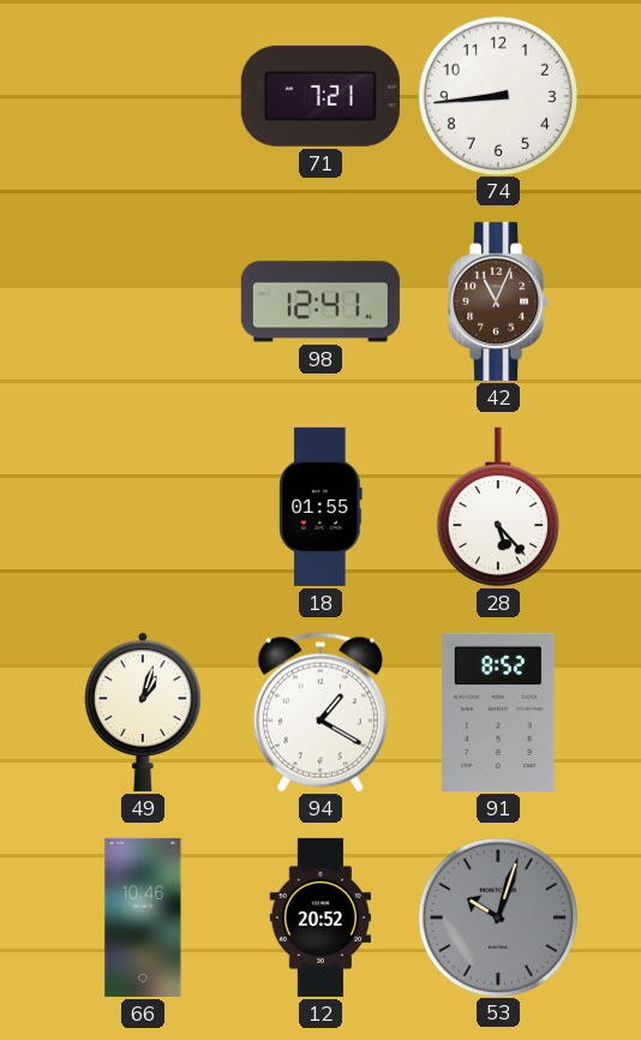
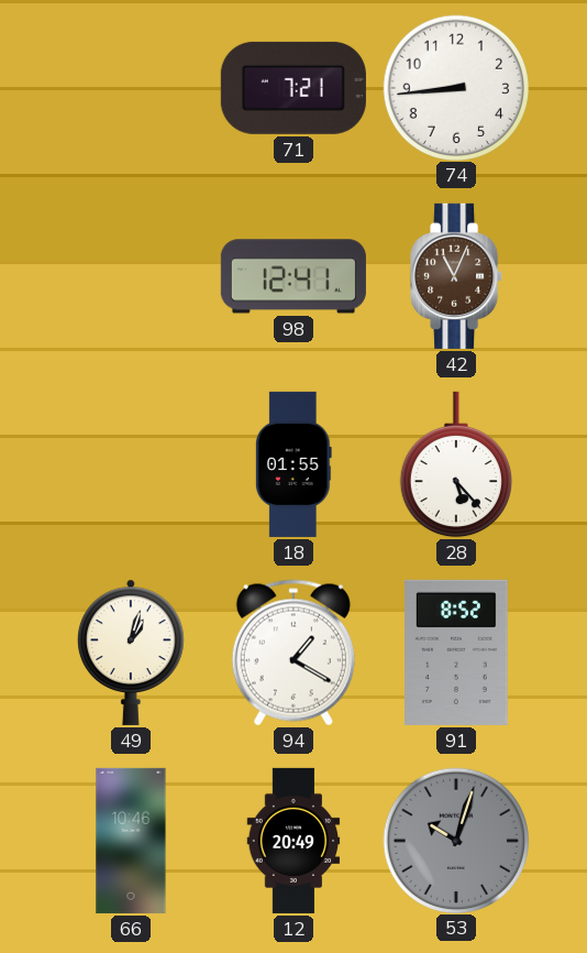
12: 20:52 -> 20:49
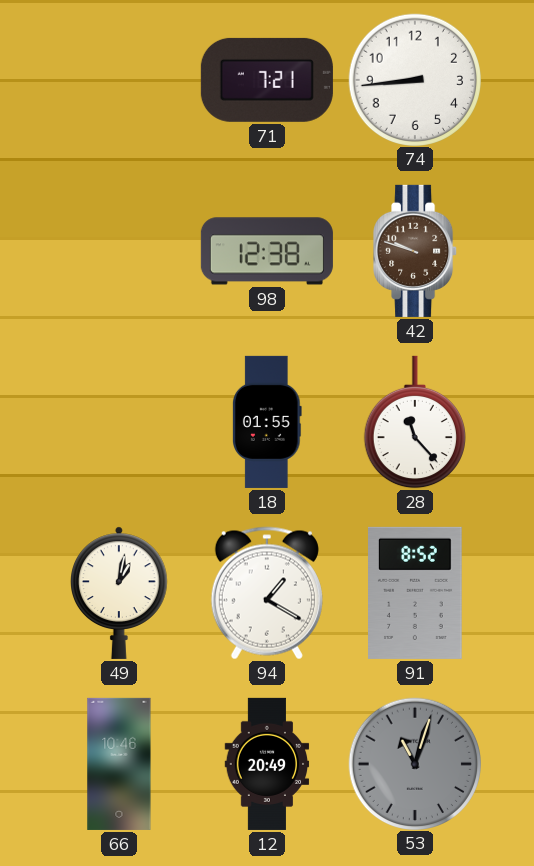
98: 12:41 -> 12:38
42: 11:04 -> 9:48
28: 5:23 -> 11:23
49: 1:03 -> 1:02
53: 10:03 -> 11:03
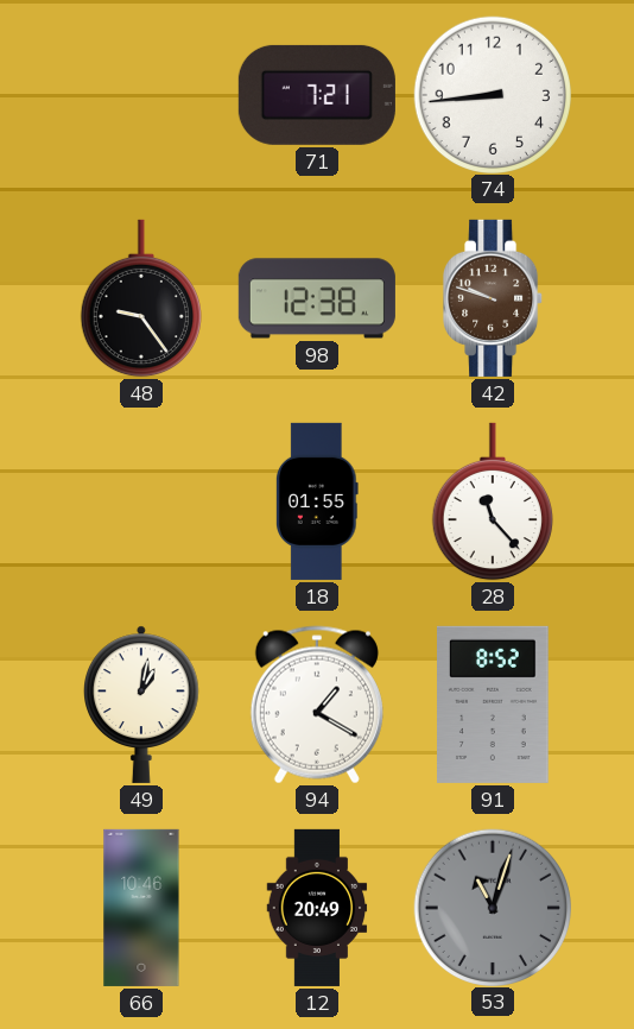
48: none -> 9:24
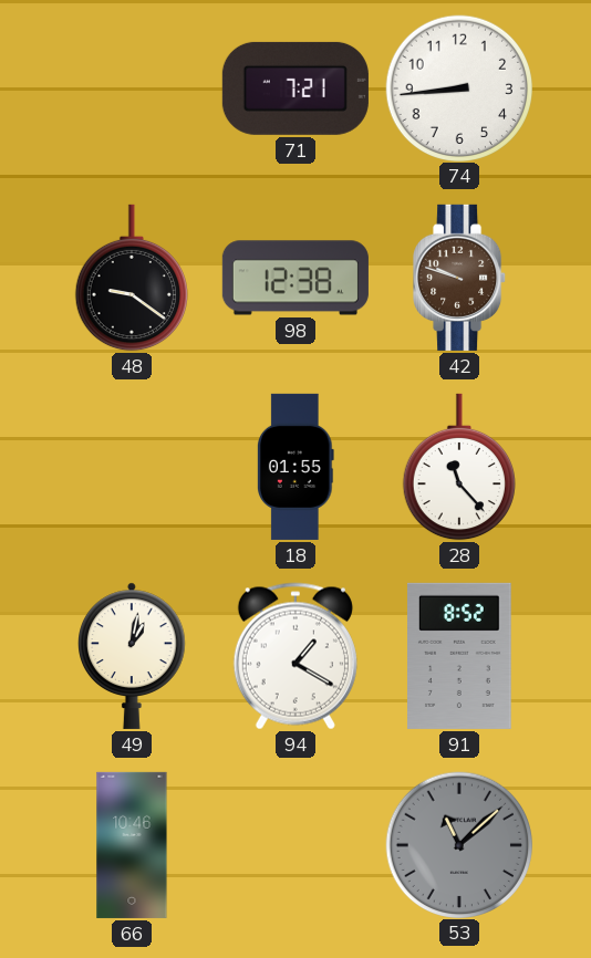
48: 9:24 -> 9:21
12: 20:49 -> none
53: 11:03 -> 11:08
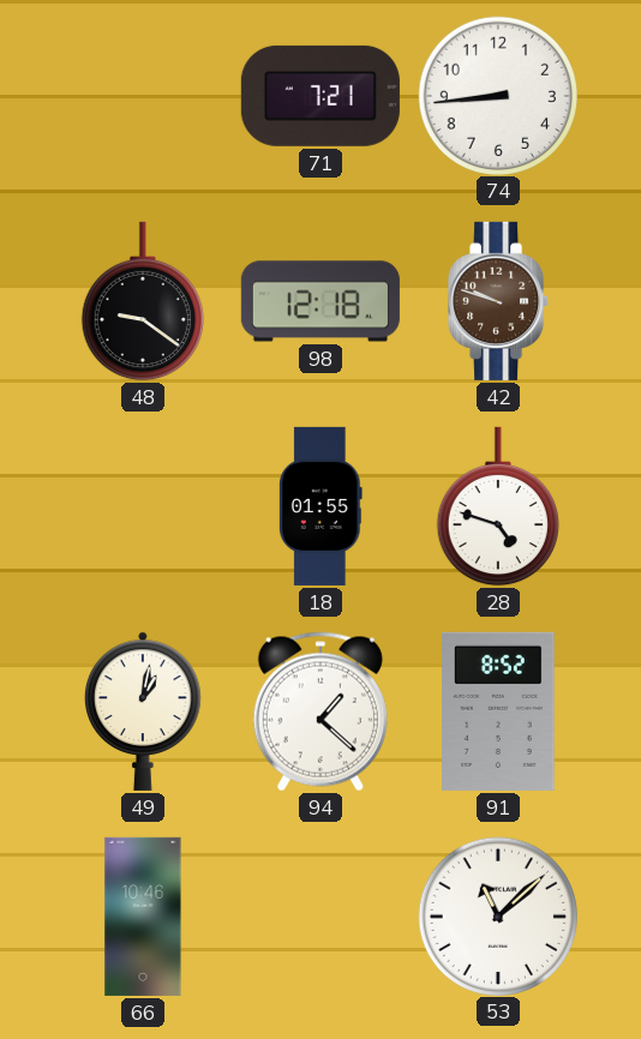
98: 12:38 -> 12:18
28: 11:23 -> 4:48
94: 1:20 -> 1:22
53 dial: grey -> white
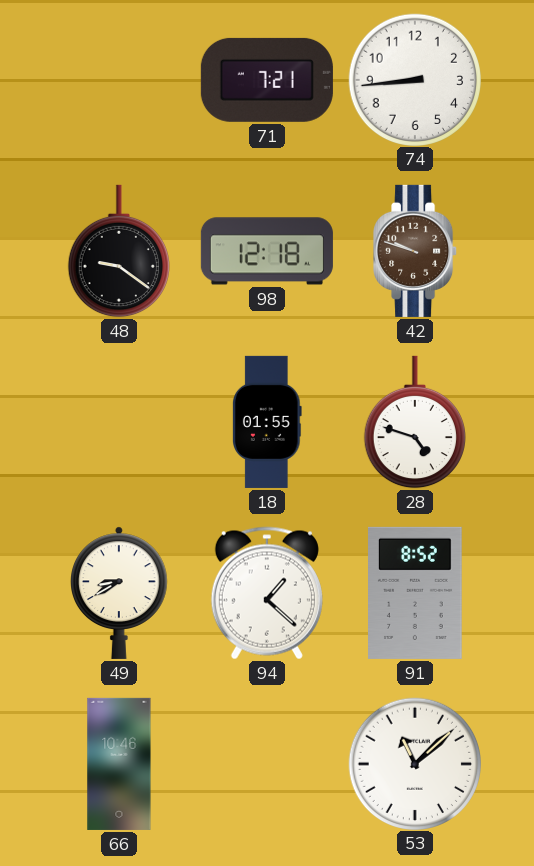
49: 1:02 -> 8:40
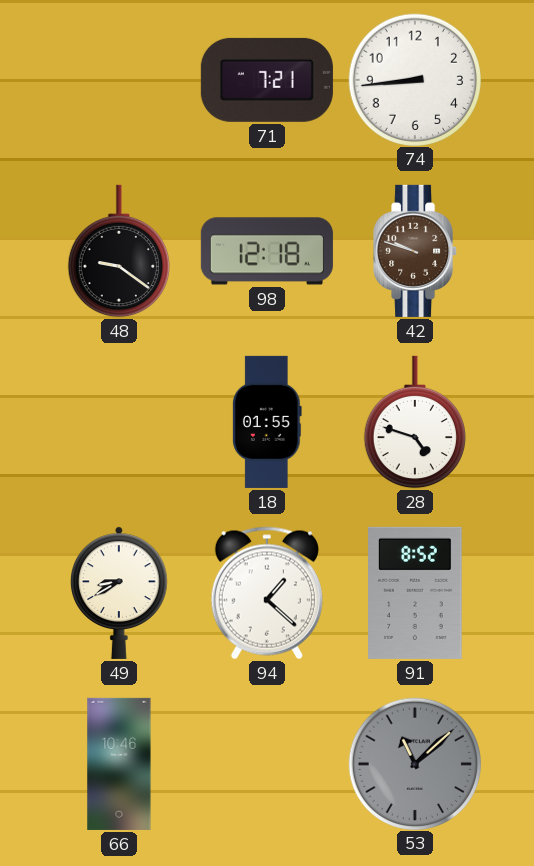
53 dial: white -> grey
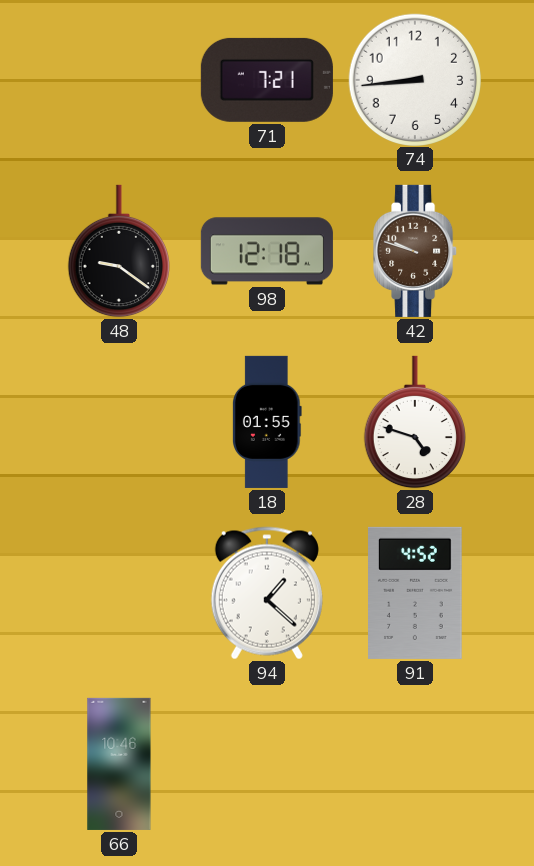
49: 8:40 -> none
91: 8:52 -> 4:52
53: 11:08 -> none
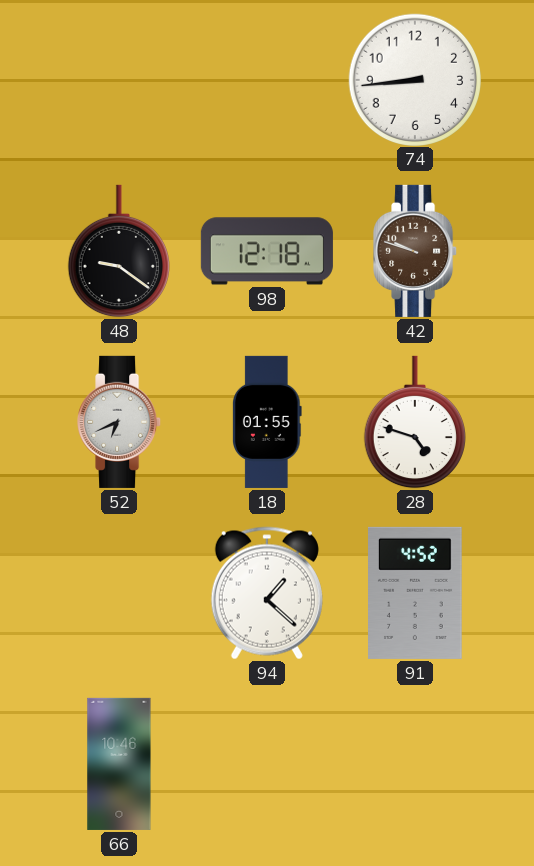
71: 7:21 -> none
52: none -> 6:41
